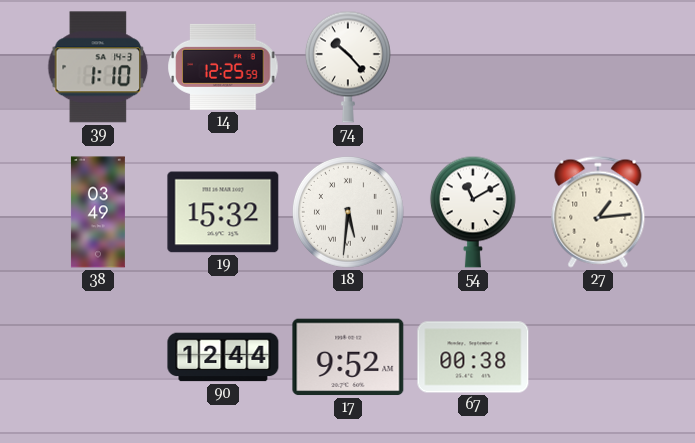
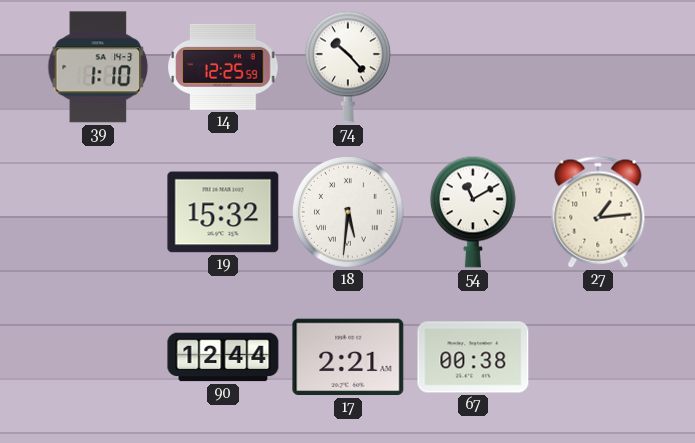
38: 03:49 -> none
17: 9:52 -> 2:21
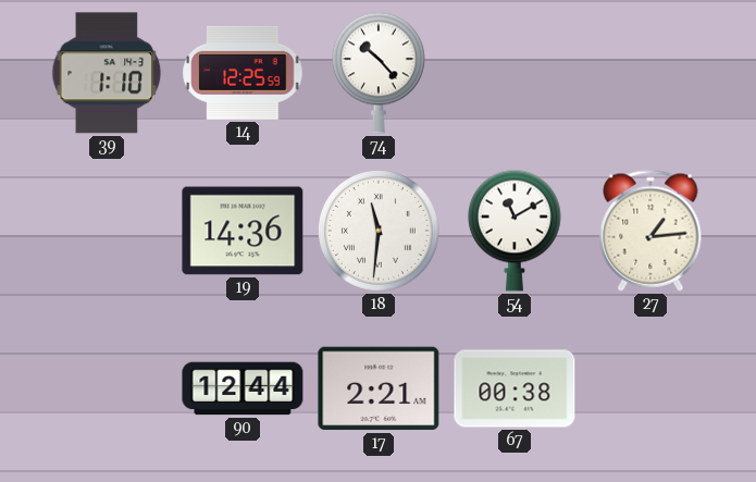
19: 15:32 -> 14:36
18: 5:31 -> 11:31
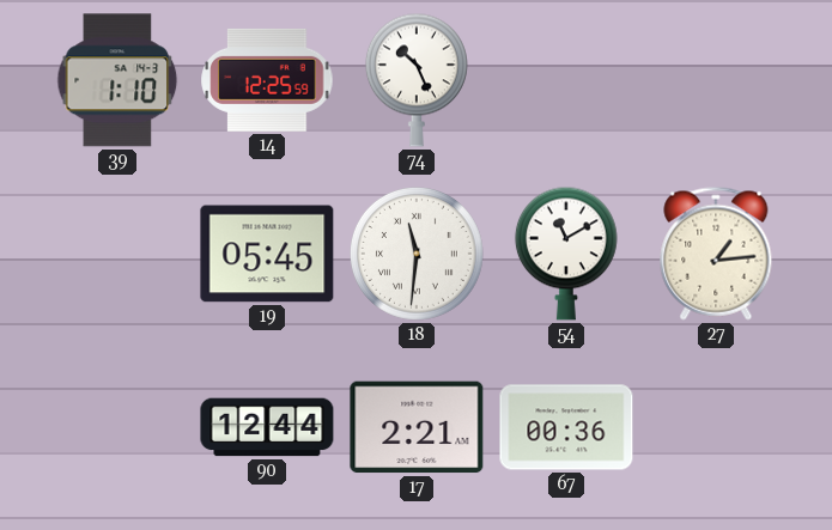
74: 10:23 -> 10:26
19: 14:36 -> 05:45
67: 00:38 -> 00:36
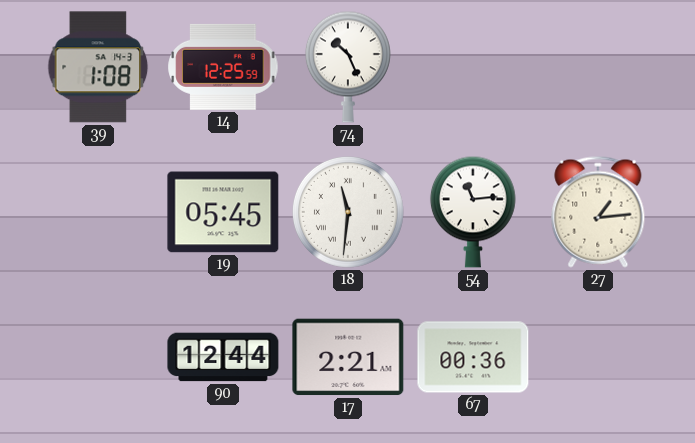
39: 1:10 -> 1:08
54: 11:10 -> 11:14
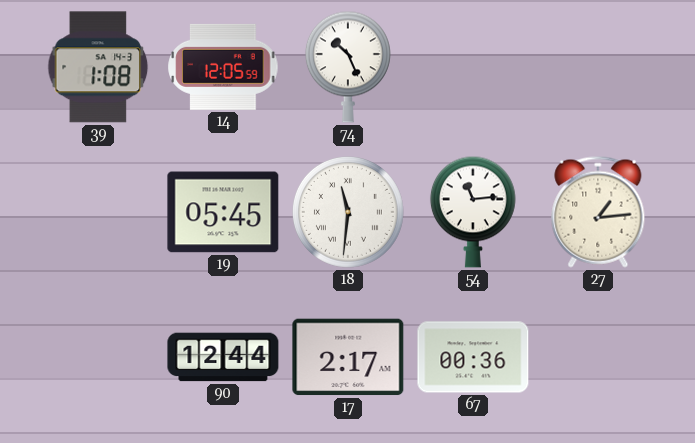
14: 12:25 -> 12:05
17: 2:21 -> 2:17
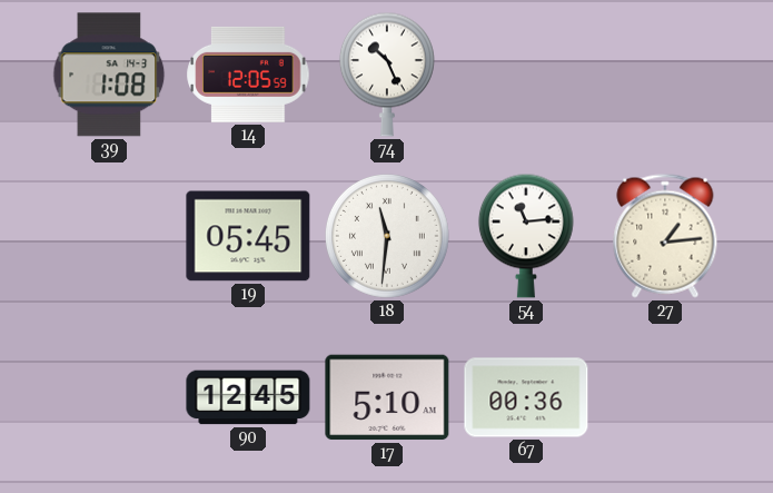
90: 12:44 -> 12:45
17: 2:17 -> 5:10
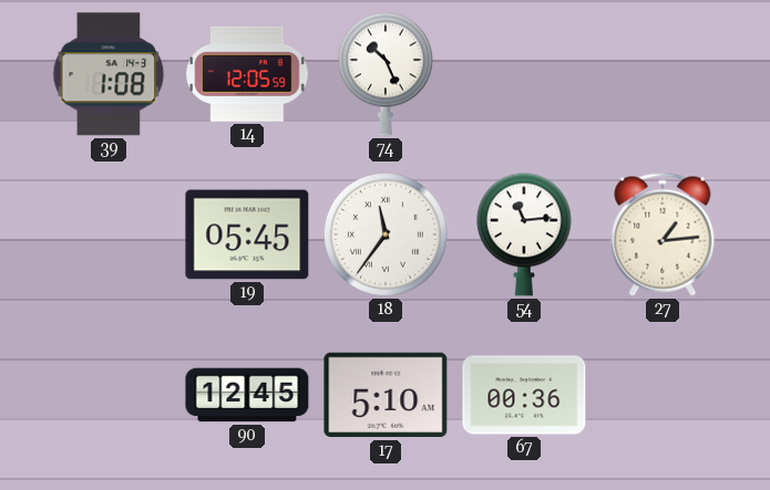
18: 11:31 -> 11:36
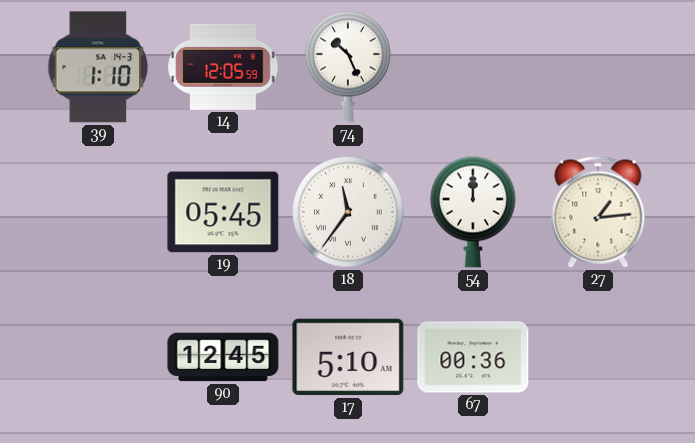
39: 1:08 -> 1:10
54: 11:14 -> 12:00
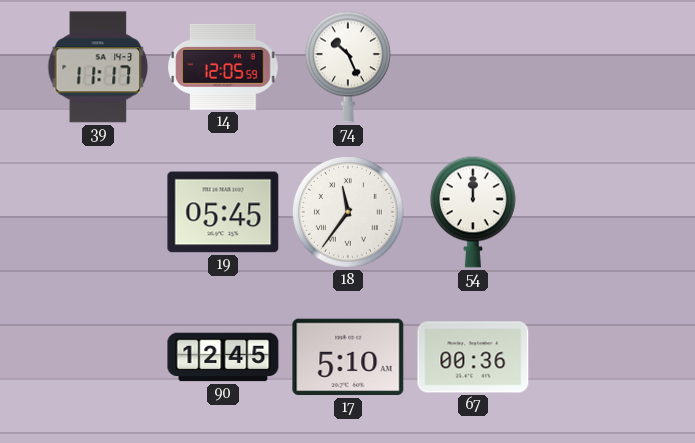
39: 1:10 -> 11:17
27: 1:14 -> none
